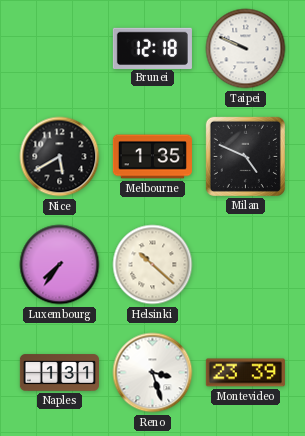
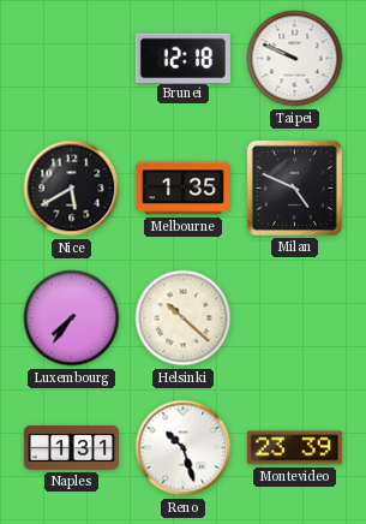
Reno: 3:27 -> 10:27
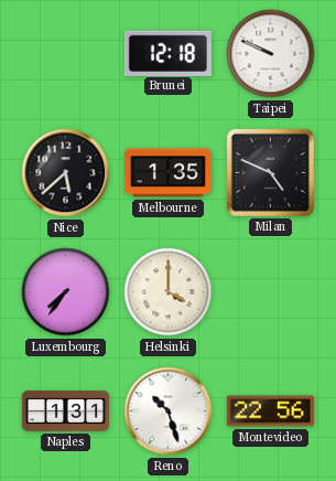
Nice: 5:40 -> 5:38
Helsinki: 10:22 -> 4:00
Montevideo: 23:39 -> 22:56
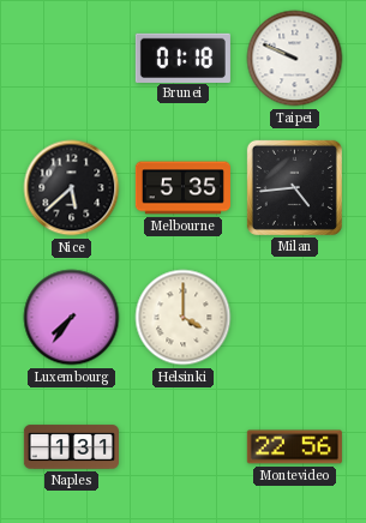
Brunei: 12:18 -> 01:18
Melbourne: 1:35 -> 5:35
Milan: 4:49 -> 4:44
Reno: 10:27 -> none
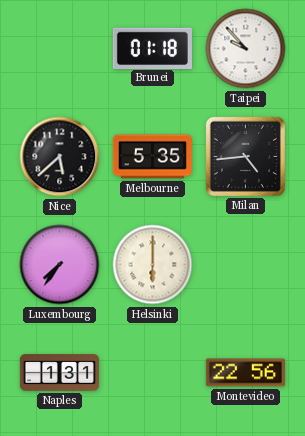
Taipei: 9:49 -> 9:53
Helsinki: 4:00 -> 6:00
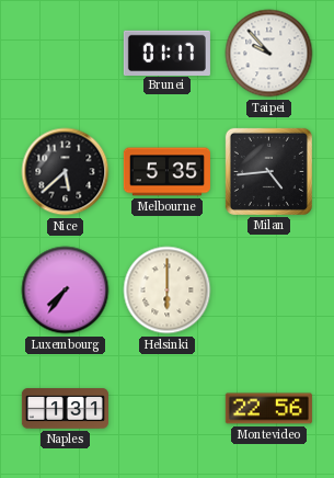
Brunei: 01:18 -> 01:17
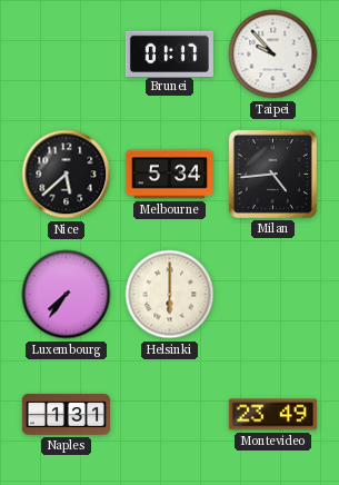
Melbourne: 5:35 -> 5:34
Montevideo: 22:56 -> 23:49
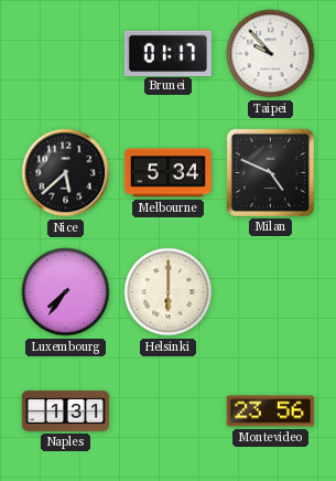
Milan: 4:44 -> 4:49
Montevideo: 23:49 -> 23:56
